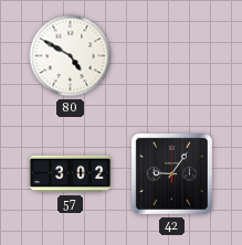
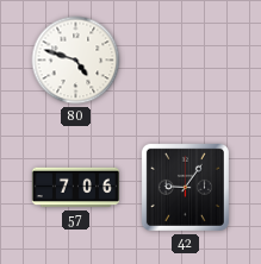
80: 4:50 -> 4:48
57: 3:02 -> 7:06
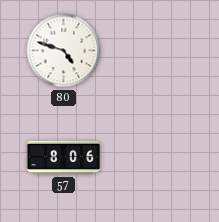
57: 7:06 -> 8:06
42: 9:06 -> none
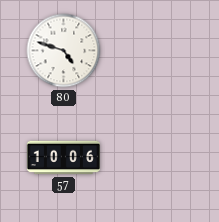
57: 8:06 -> 10:06
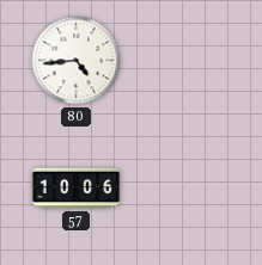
80: 4:48 -> 4:44
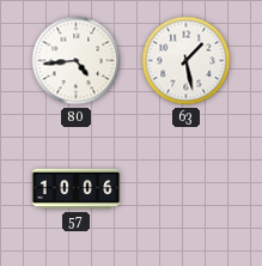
63: none -> 1:28
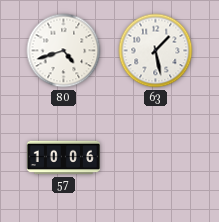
80: 4:44 -> 4:42
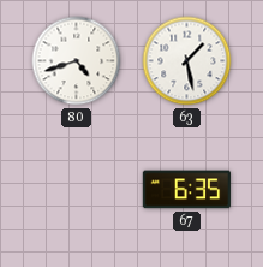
57: 10:06 -> none
67: none -> 6:35
